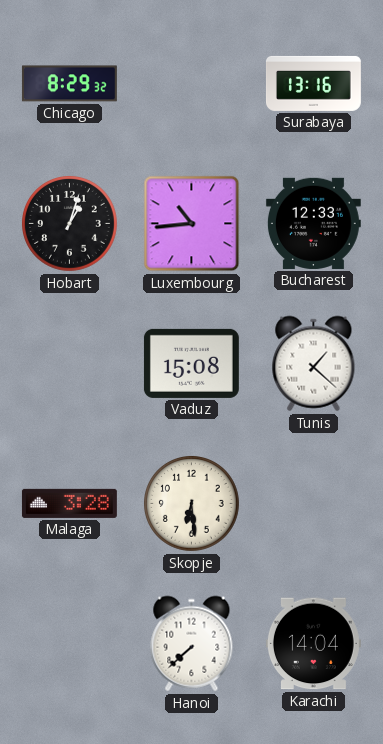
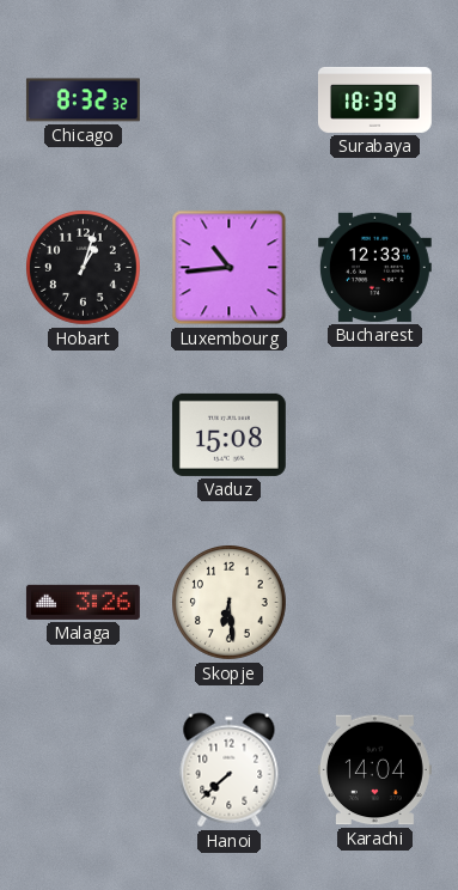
Chicago: 8:29 -> 8:32
Surabaya: 13:16 -> 18:39
Tunis: 1:22 -> none
Malaga: 3:28 -> 3:26
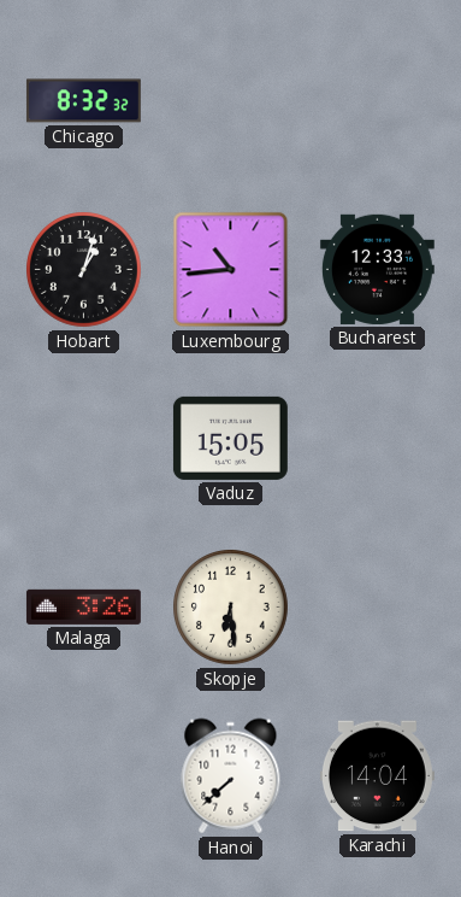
Surabaya: 18:39 -> none
Vaduz: 15:08 -> 15:05
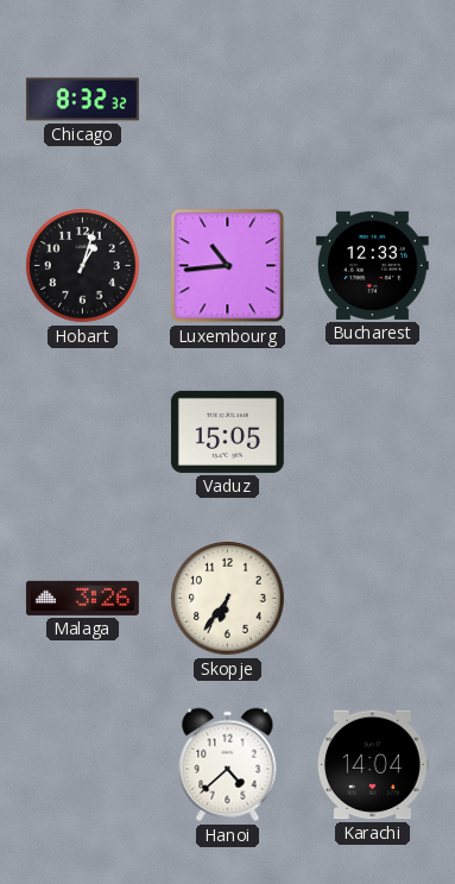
Skopje: 6:29 -> 6:36
Hanoi: 7:38 -> 4:38
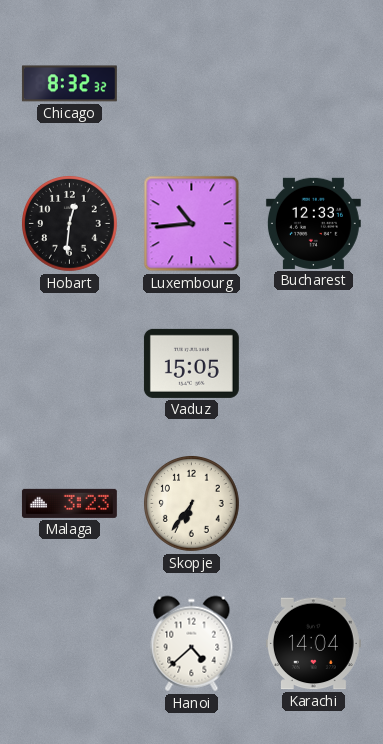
Hobart: 1:03 -> 12:31
Malaga: 3:26 -> 3:23
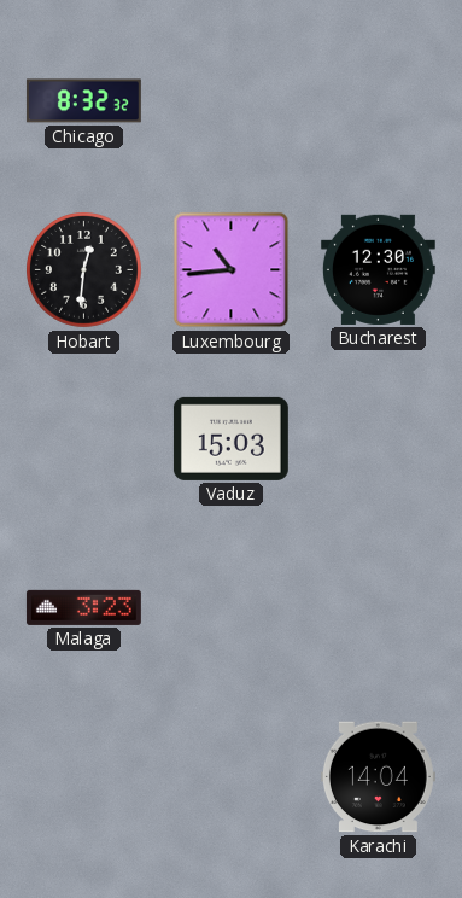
Bucharest: 12:33 -> 12:30
Vaduz: 15:05 -> 15:03
Skopje: 6:36 -> none
Hanoi: 4:38 -> none
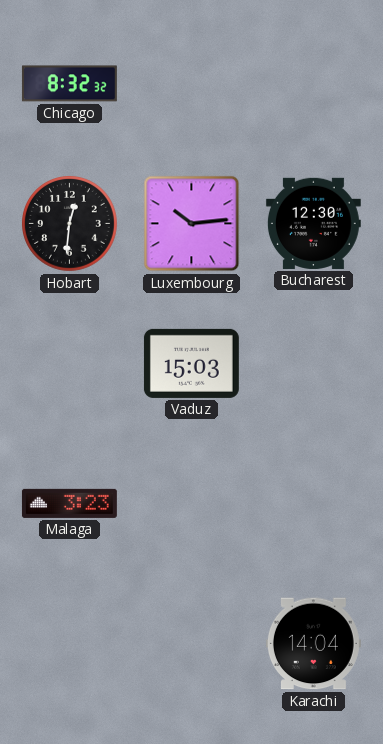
Luxembourg: 10:44 -> 10:14
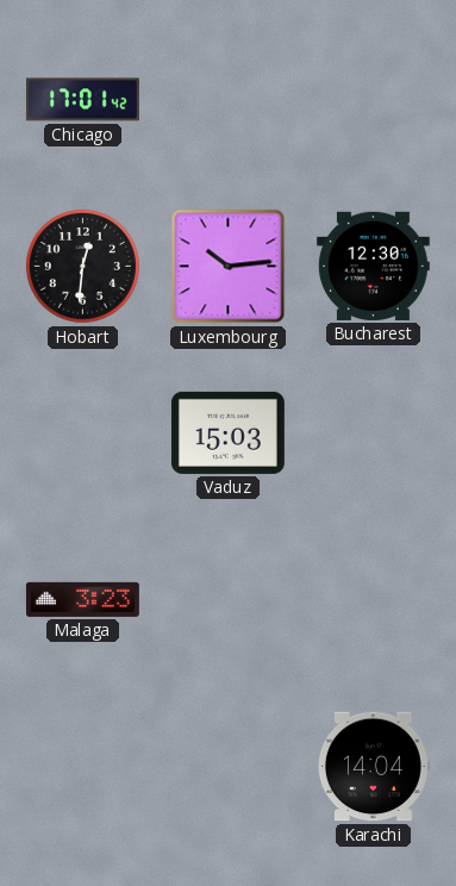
Chicago: 8:32 -> 17:01
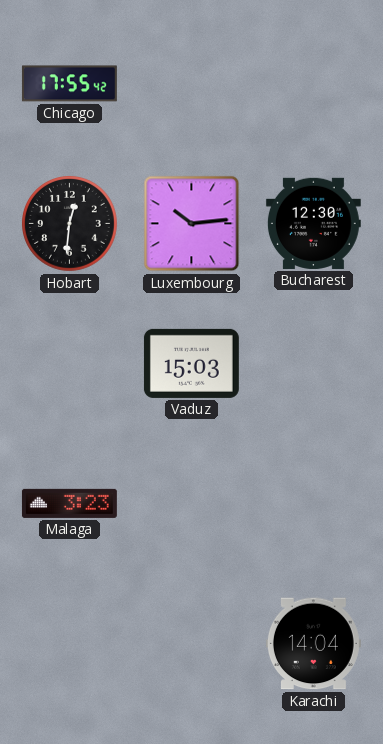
Chicago: 17:01 -> 17:55
